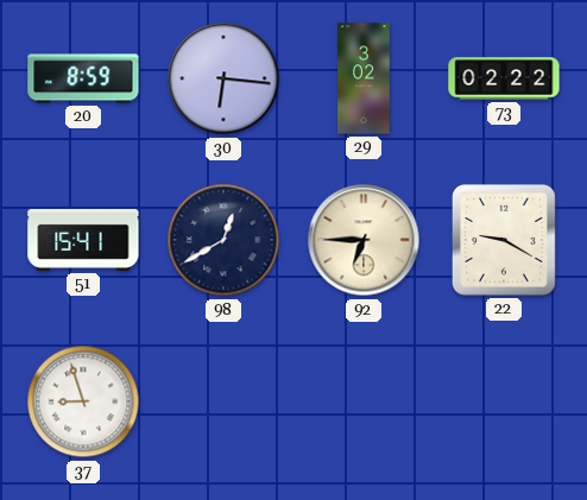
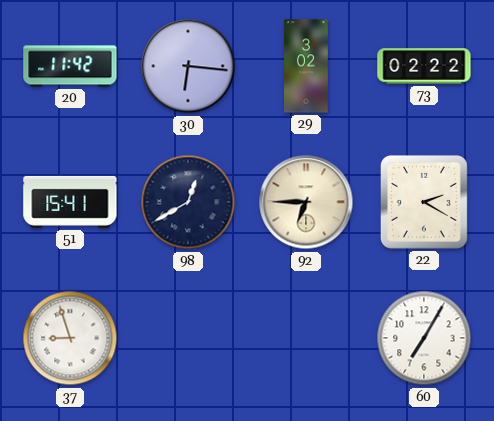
20: 8:59 -> 11:42
22: 9:20 -> 2:20
60: none -> 7:05
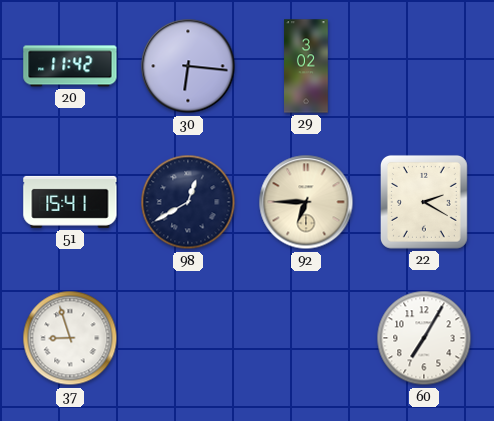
73: 02:22 -> none
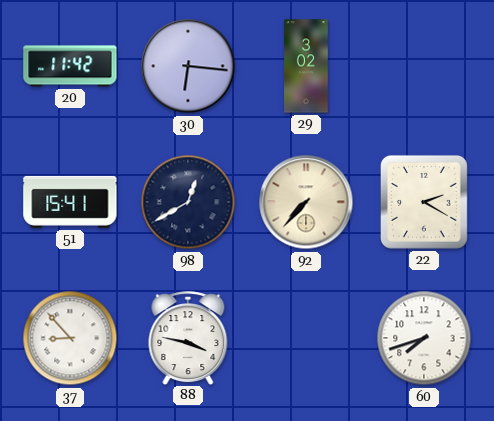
92: 6:45 -> 7:37
37: 8:57 -> 8:53
88: none -> 3:47
60: 7:05 -> 7:42
